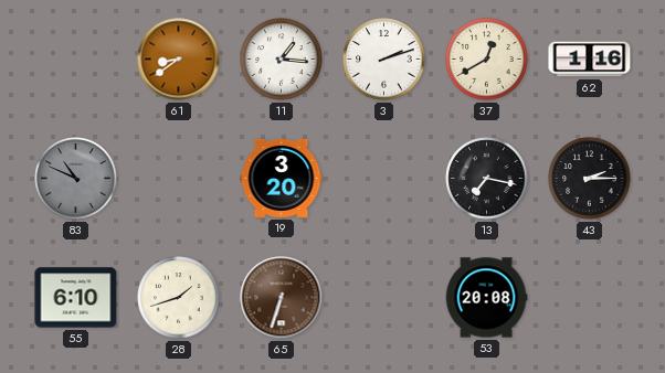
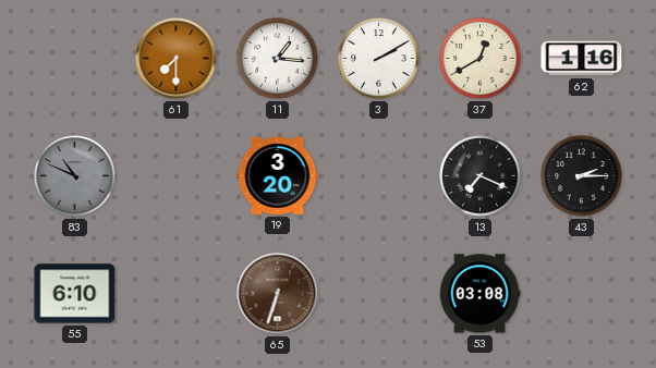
61: 8:39 -> 7:30
3: 2:12 -> 2:10
13: 7:17 -> 7:19
28: 1:42 -> none
53: 20:08 -> 03:08
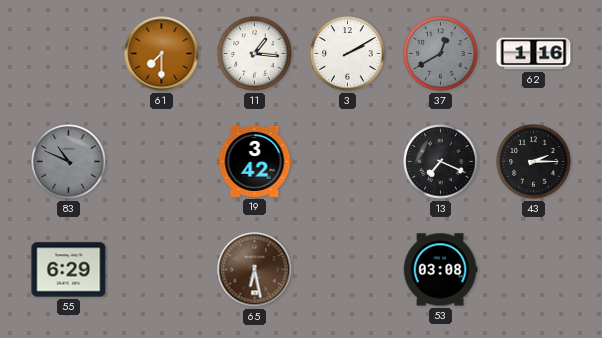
37 dial: cream -> grey
19: 3:20 -> 3:42
55: 6:10 -> 6:29
65: 6:33 -> 6:28
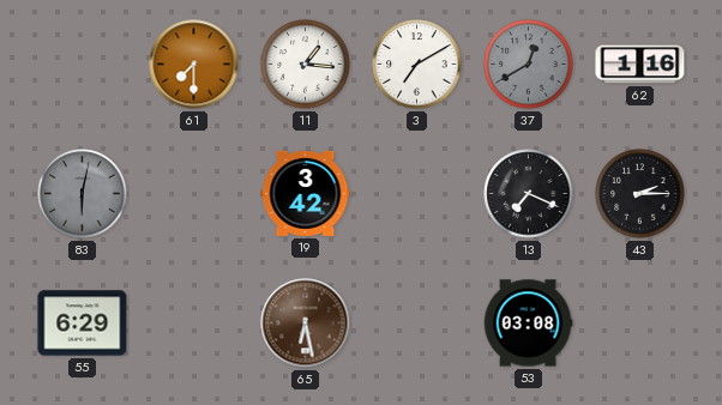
3: 2:10 -> 7:10
83: 10:49 -> 6:02
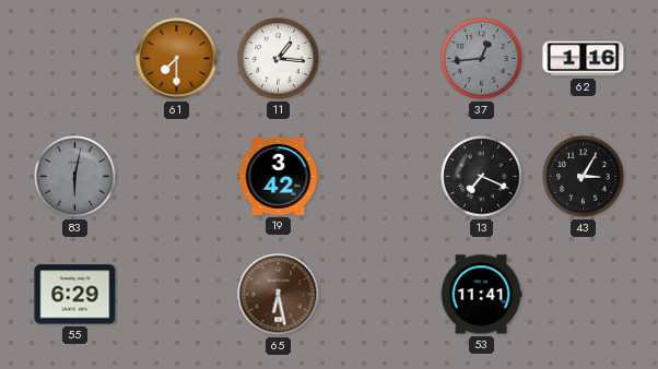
3: 7:10 -> none
37: 12:40 -> 12:44
43: 2:15 -> 3:05
53: 03:08 -> 11:41
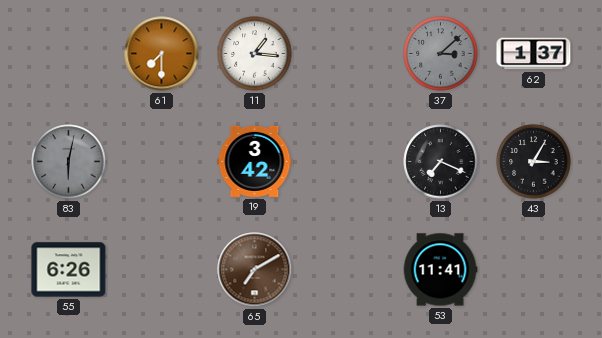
37: 12:44 -> 3:08
62: 1:16 -> 1:37
55: 6:29 -> 6:26
65: 6:28 -> 7:10
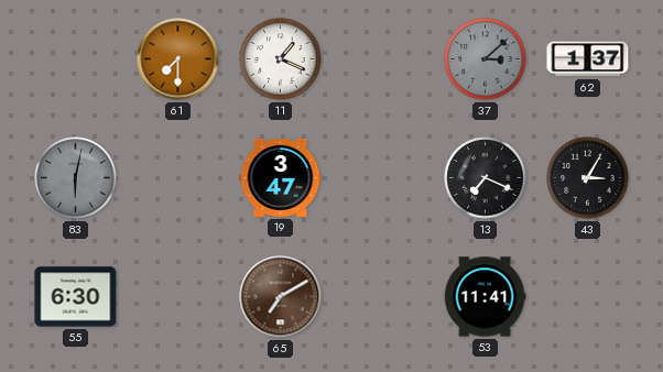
11: 1:16 -> 1:19
19: 3:42 -> 3:47
55: 6:26 -> 6:30
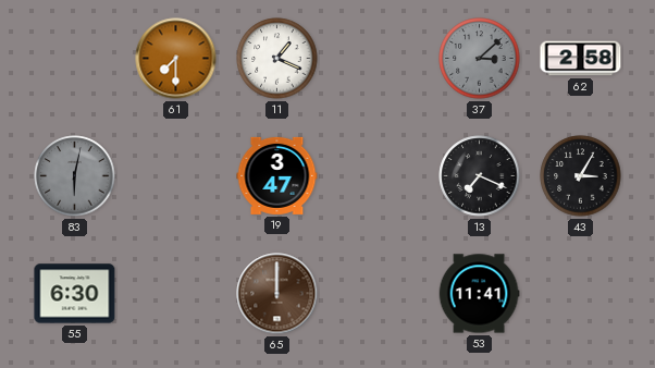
62: 1:37 -> 2:58
65: 7:10 -> 12:00
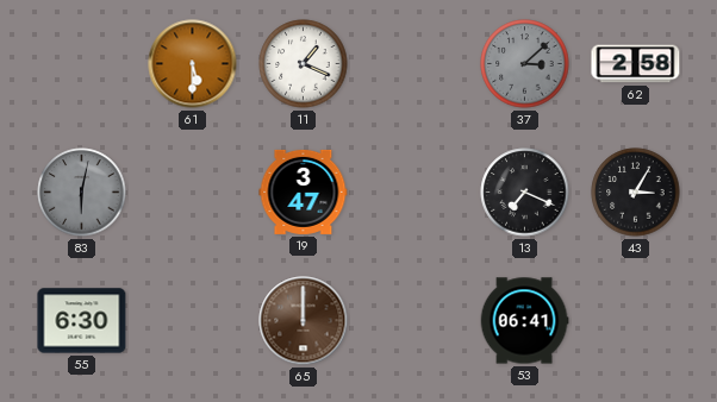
61: 7:30 -> 5:30
53: 11:41 -> 06:41
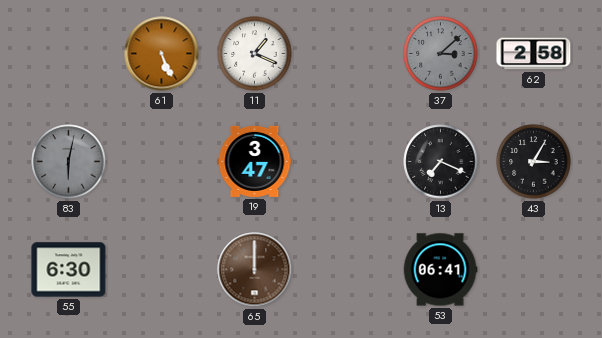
61: 5:30 -> 5:26
